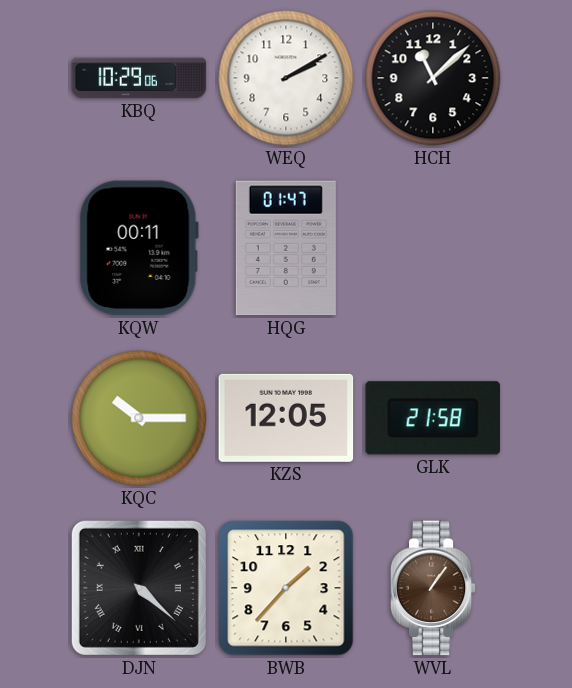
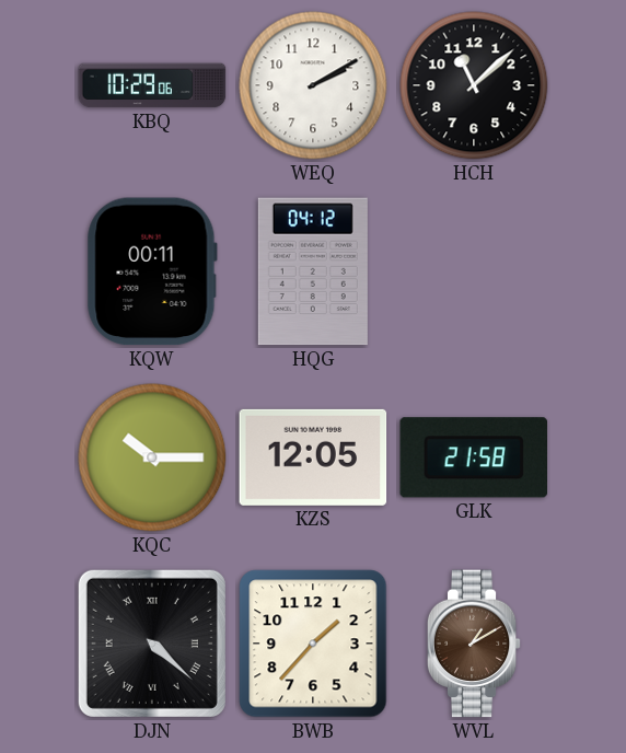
HQG: 01:47 -> 04:12
WVL: 1:06 -> 1:10
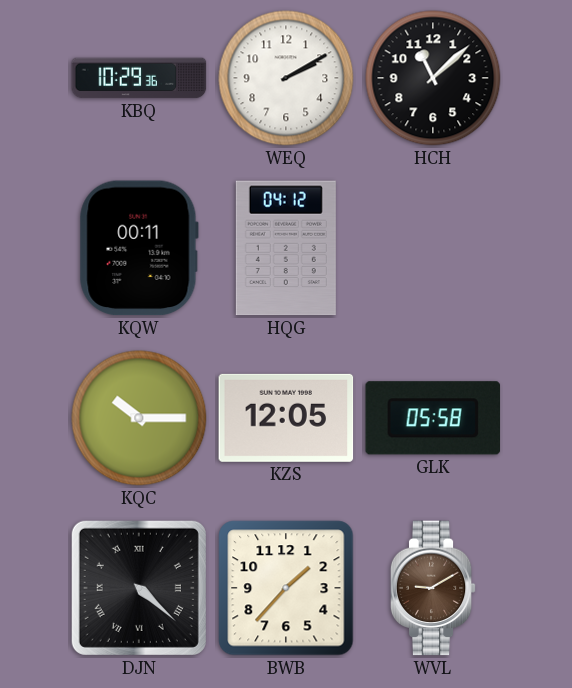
KBQ: 10:29:06 -> 10:29:36
GLK: 21:58 -> 05:58
WVL: 1:10 -> 9:10
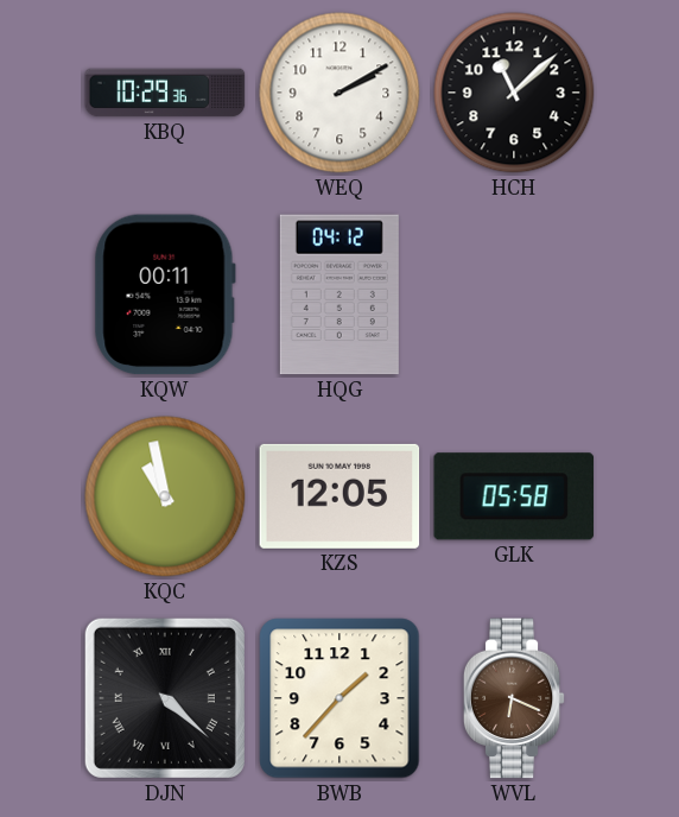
KQC: 10:15 -> 10:58
WVL: 9:10 -> 6:19
